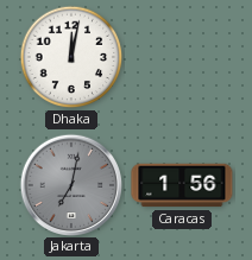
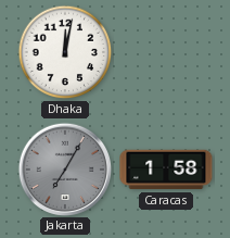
Jakarta: 7:02 -> 7:05
Caracas: 1:56 -> 1:58
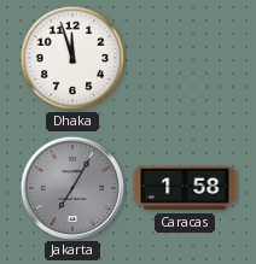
Dhaka: 12:02 -> 11:57
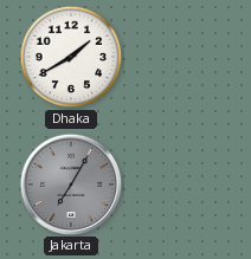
Dhaka: 11:57 -> 1:40
Caracas: 1:58 -> none
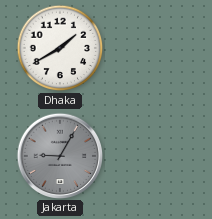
Jakarta: 7:05 -> 9:05
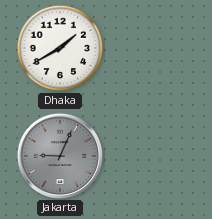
Jakarta: 9:05 -> 9:04
